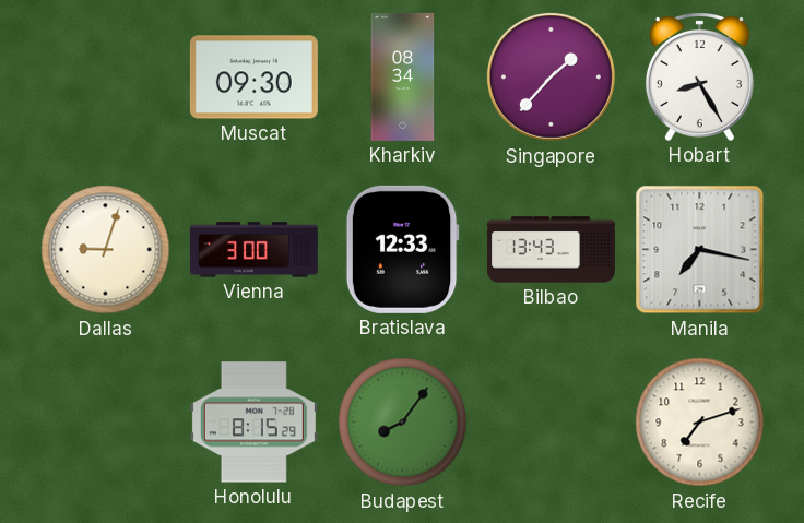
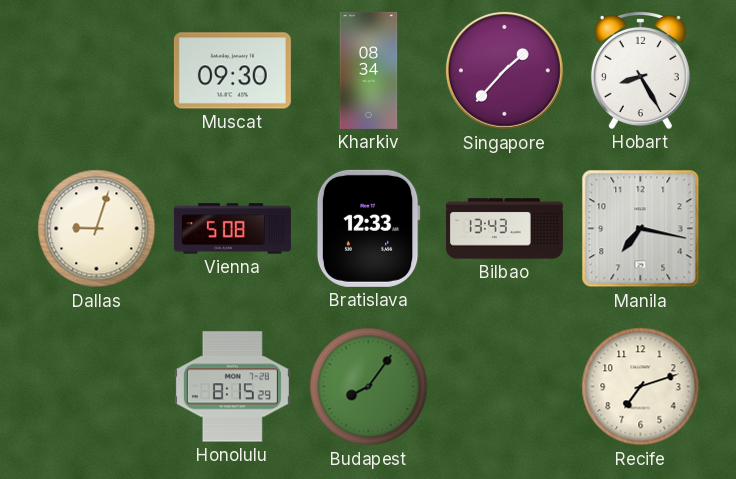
Vienna: 3:00 -> 5:08
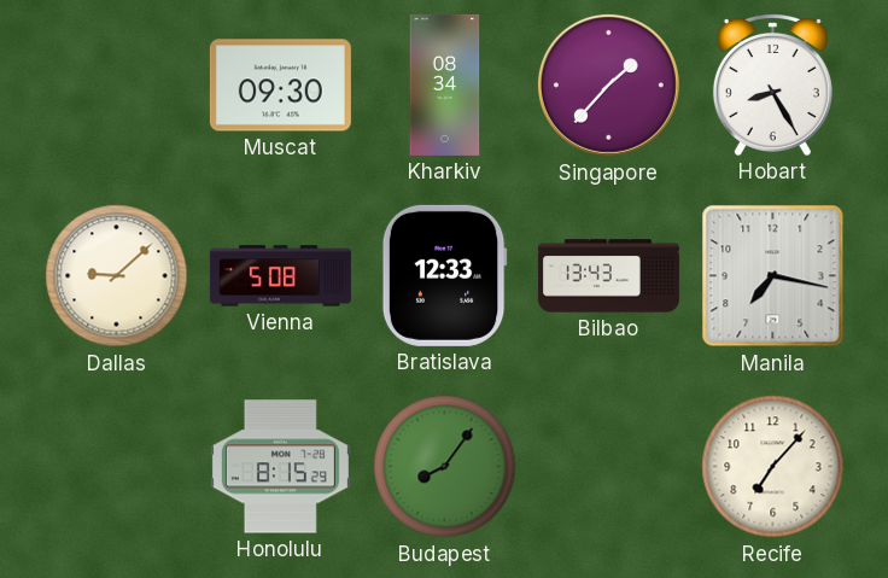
Dallas: 9:03 -> 9:08
Recife: 7:12 -> 7:07
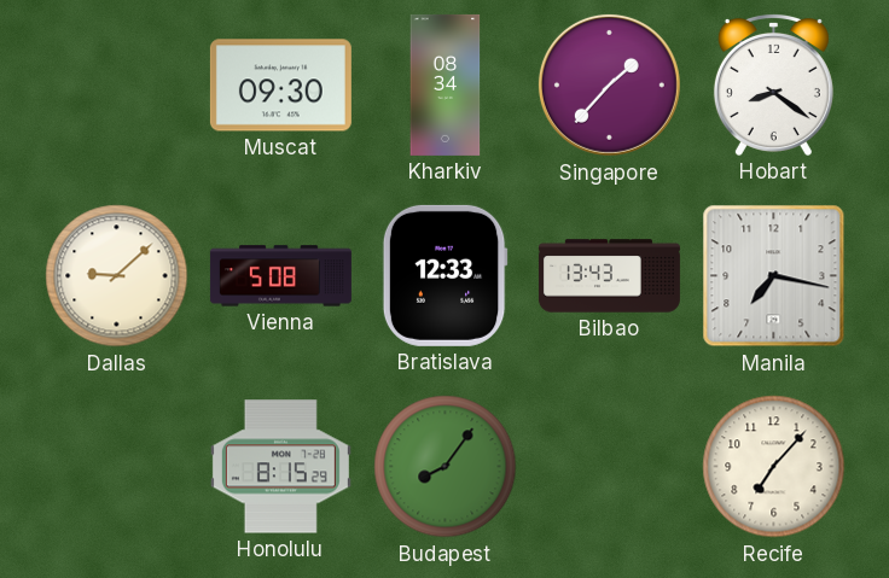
Hobart: 8:25 -> 8:21
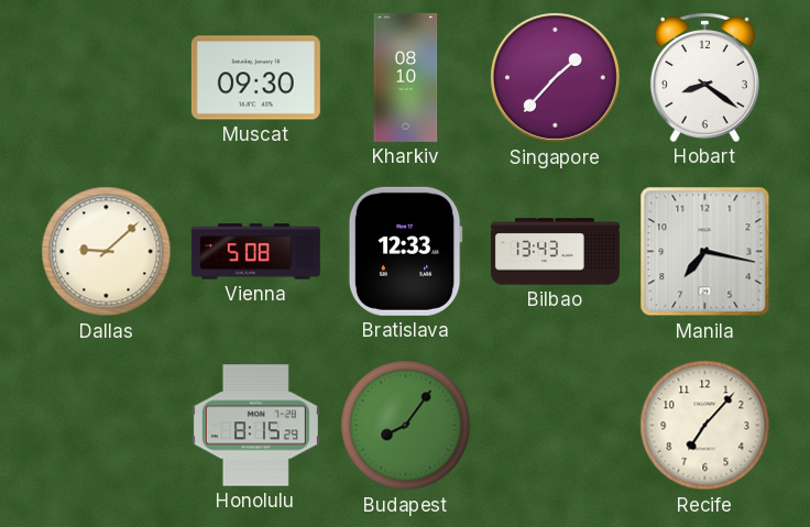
Kharkiv: 08:34 -> 08:10
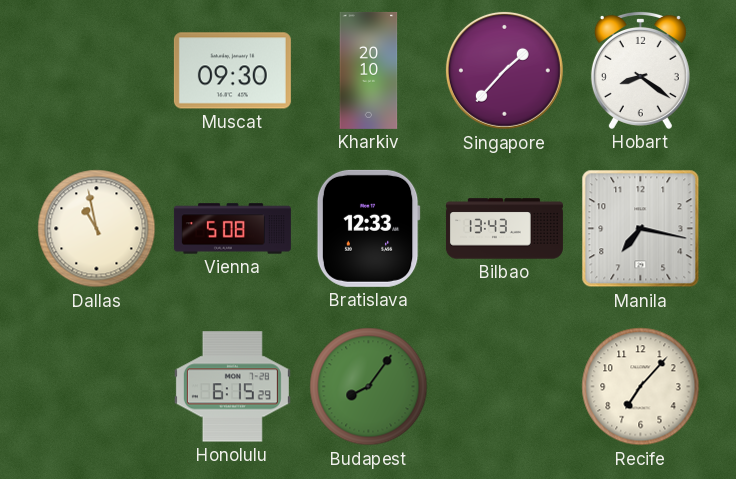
Kharkiv: 08:10 -> 20:10
Dallas: 9:08 -> 10:58
Honolulu: 8:15 -> 6:15
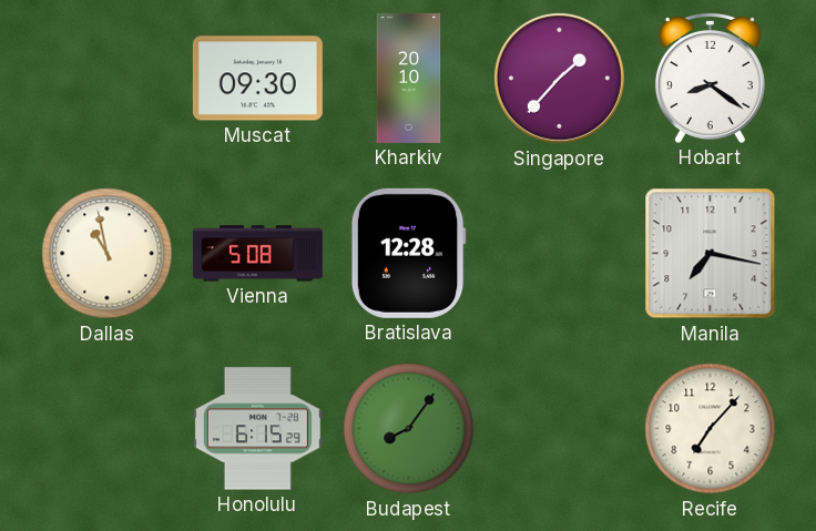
Bratislava: 12:33 -> 12:28
Bilbao: 13:43 -> none
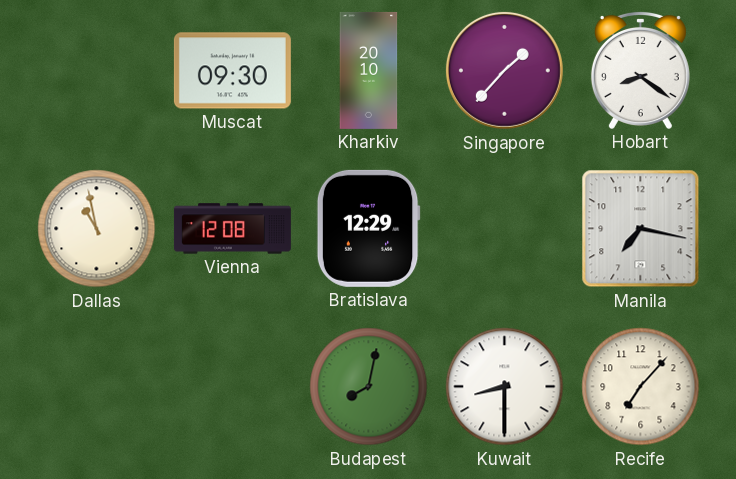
Vienna: 5:08 -> 12:08
Bratislava: 12:28 -> 12:29
Honolulu: 6:15 -> none
Budapest: 8:06 -> 8:02
Kuwait: none -> 8:30
